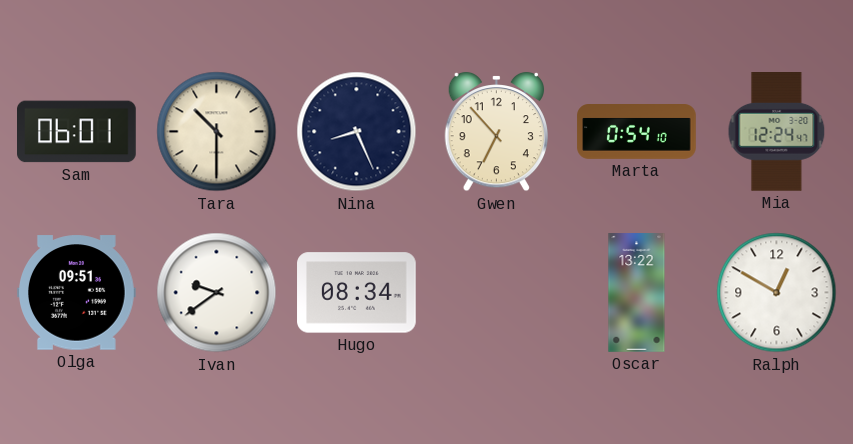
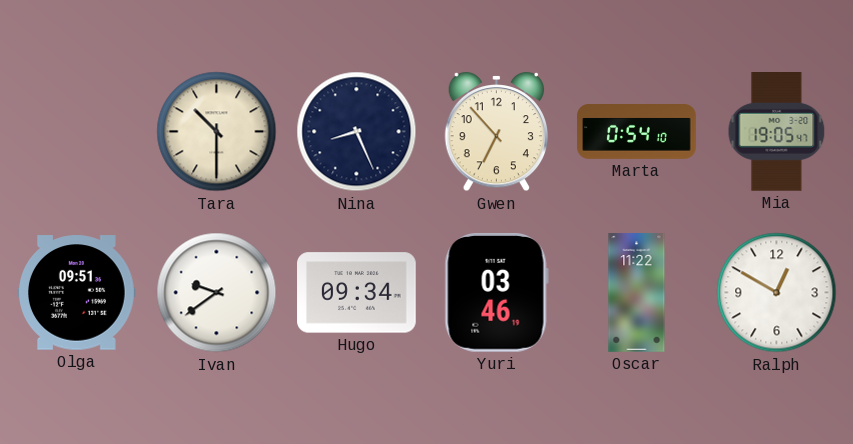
Sam: 06:01 -> none
Mia: 12:24 -> 19:05
Hugo: 08:34 -> 09:34
Yuri: none -> 03:46
Oscar: 13:22 -> 11:22
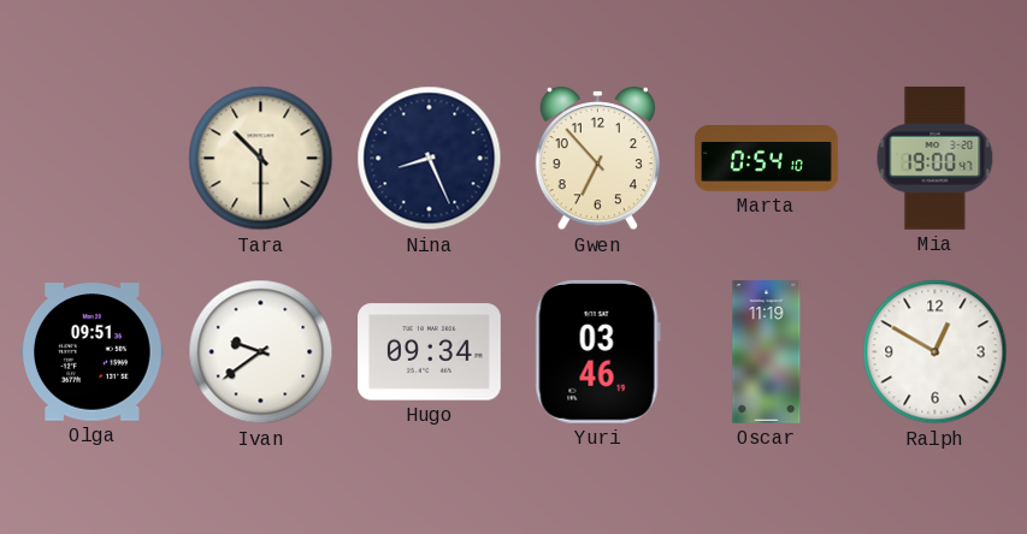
Mia: 19:05 -> 19:00
Oscar: 11:22 -> 11:19
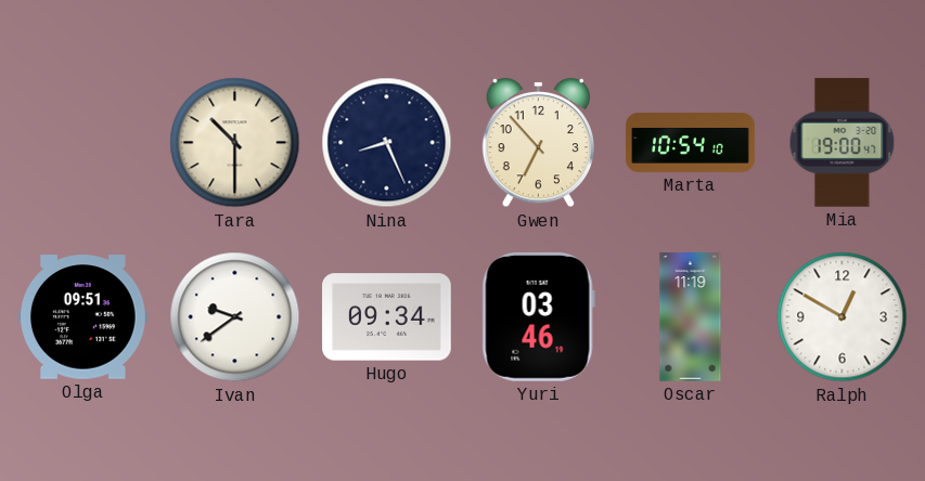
Marta: 0:54 -> 10:54
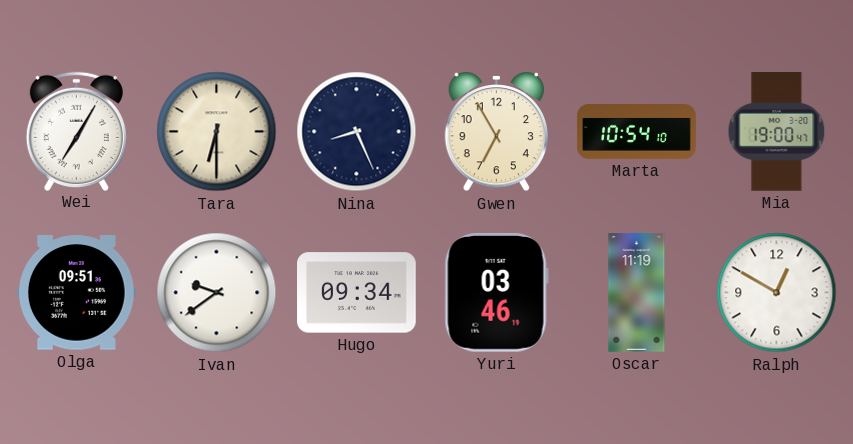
Wei: none -> 7:05
Tara: 10:30 -> 6:30
Gwen: 6:53 -> 6:55
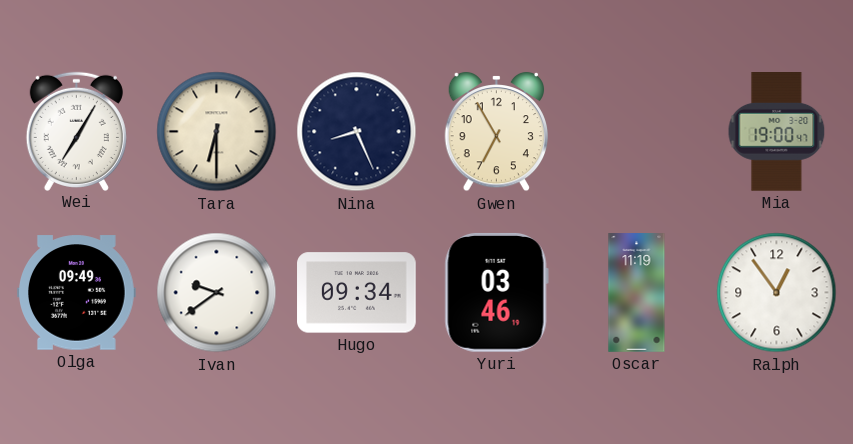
Marta: 10:54 -> none
Olga: 09:51 -> 09:49
Ralph: 12:50 -> 12:54
